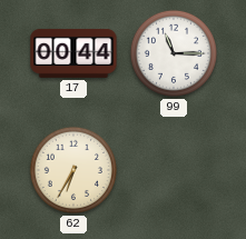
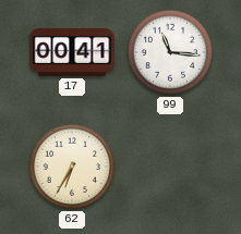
17: 00:44 -> 00:41
99: 11:15 -> 11:16
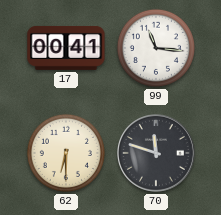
62: 6:35 -> 6:30
70: none -> 11:48
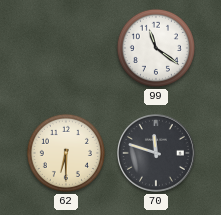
17: 00:41 -> none
99: 11:16 -> 11:21
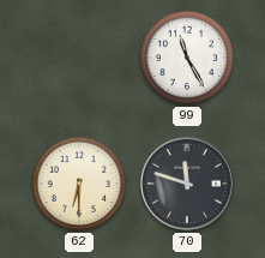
99: 11:21 -> 11:25
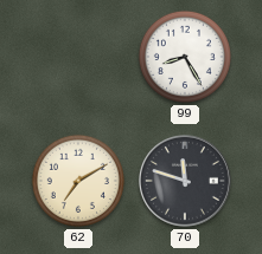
99: 11:25 -> 8:25
62: 6:30 -> 7:10
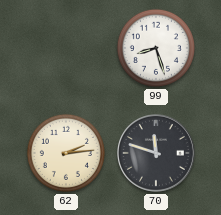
99: 8:25 -> 8:27
62: 7:10 -> 2:14
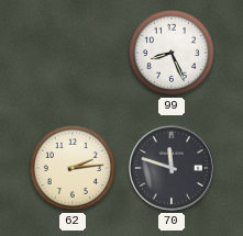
99: 8:27 -> 8:26
